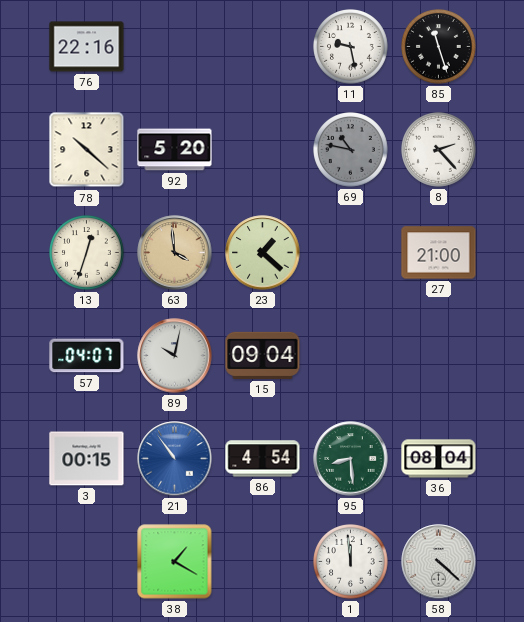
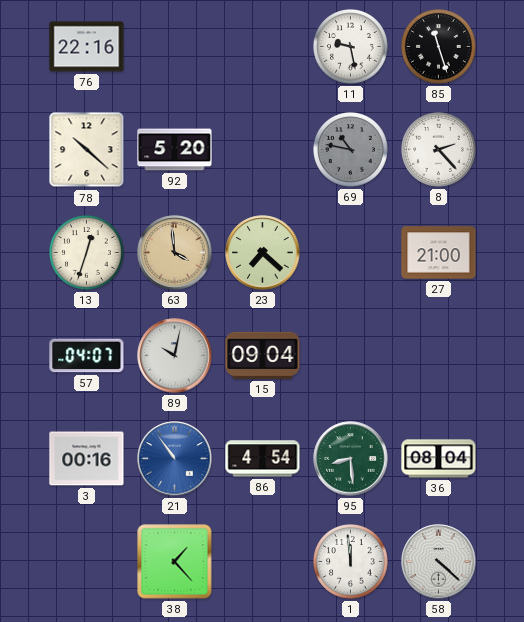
23: 1:22 -> 7:22
3: 00:15 -> 00:16
38: 1:20 -> 1:23
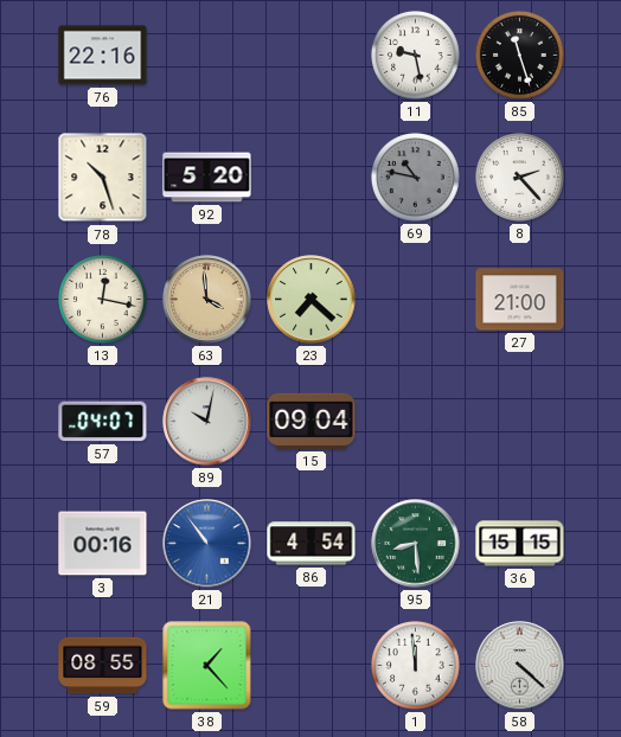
78: 10:22 -> 10:27
13: 12:33 -> 12:17
36: 08:04 -> 15:15
59: none -> 08:55
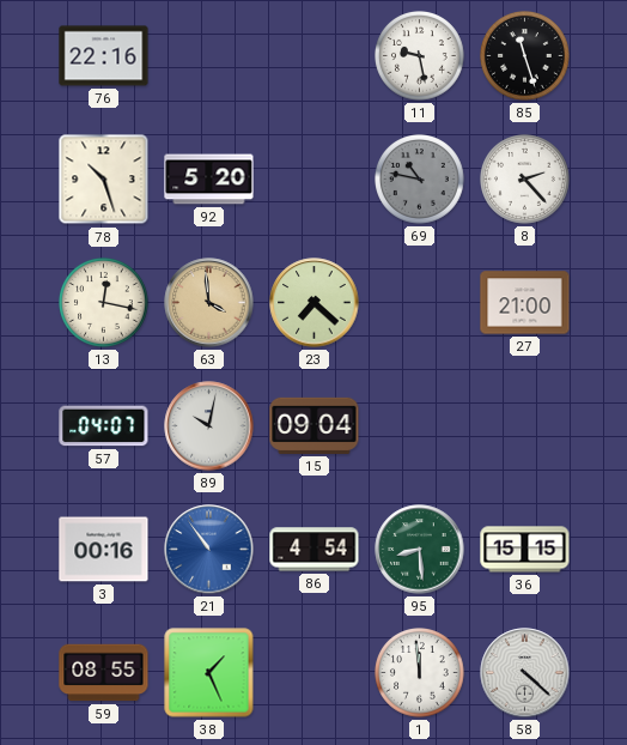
38: 1:23 -> 1:26
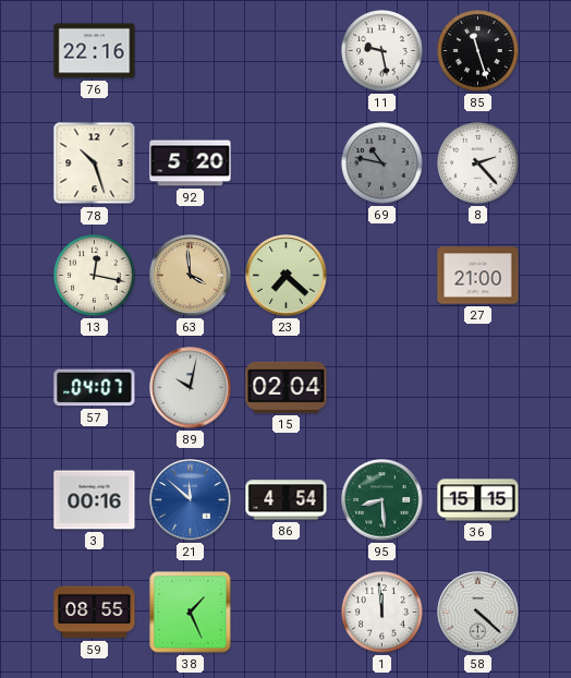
15: 09:04 -> 02:04
21: 10:54 -> 11:52
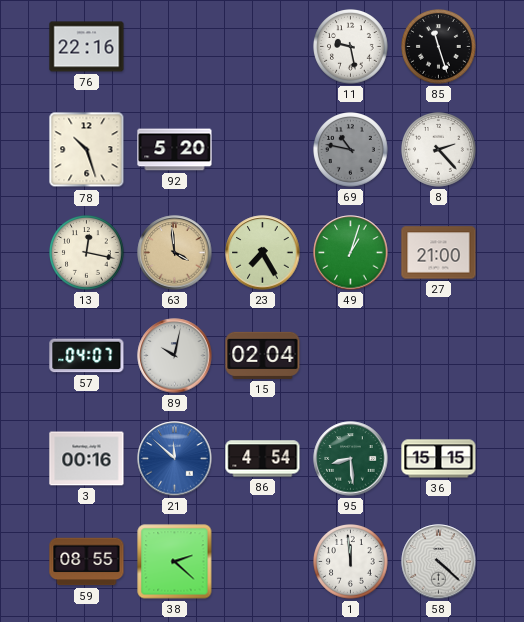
23: 7:22 -> 7:25
49: none -> 1:03
38: 1:26 -> 2:22
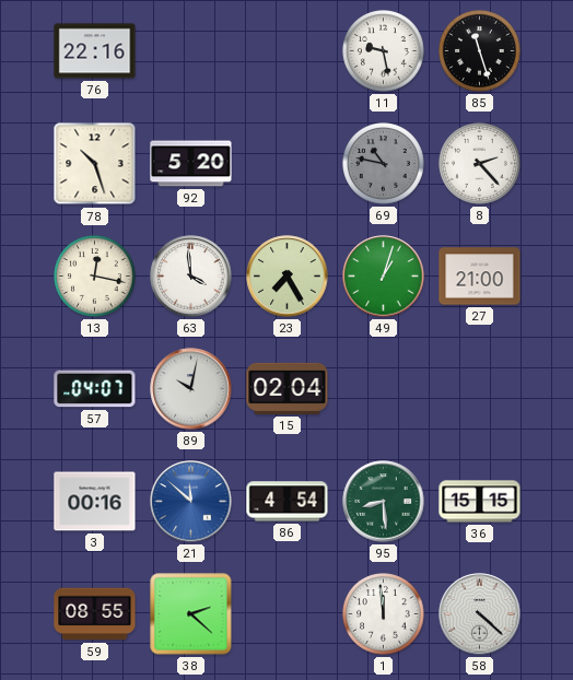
63 dial: champagne -> white
